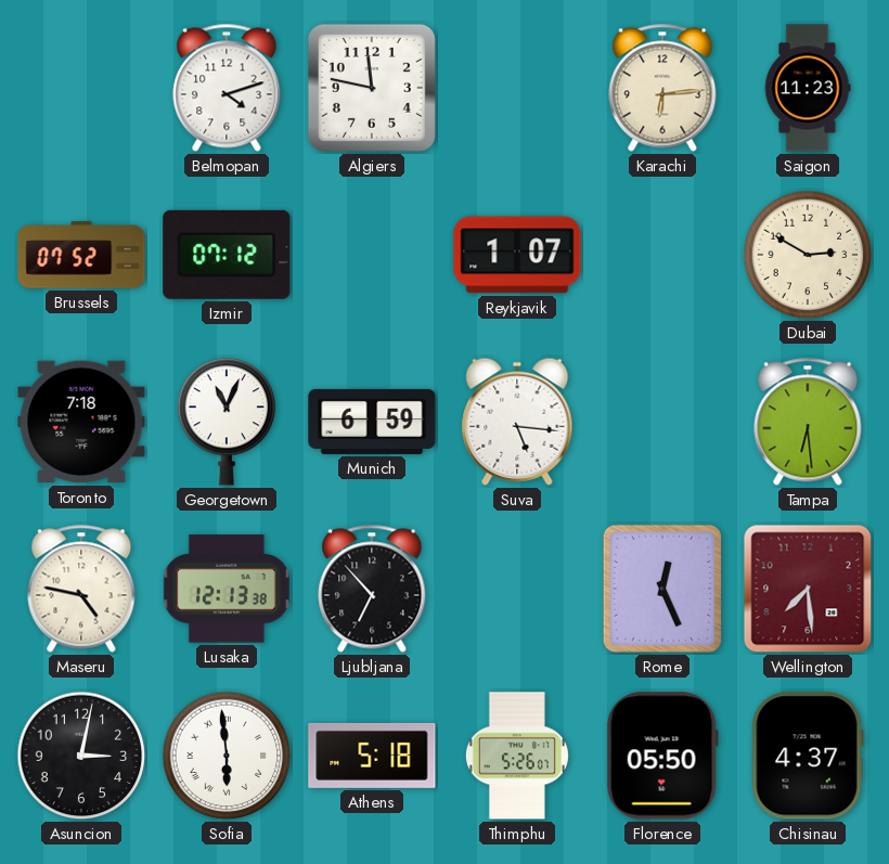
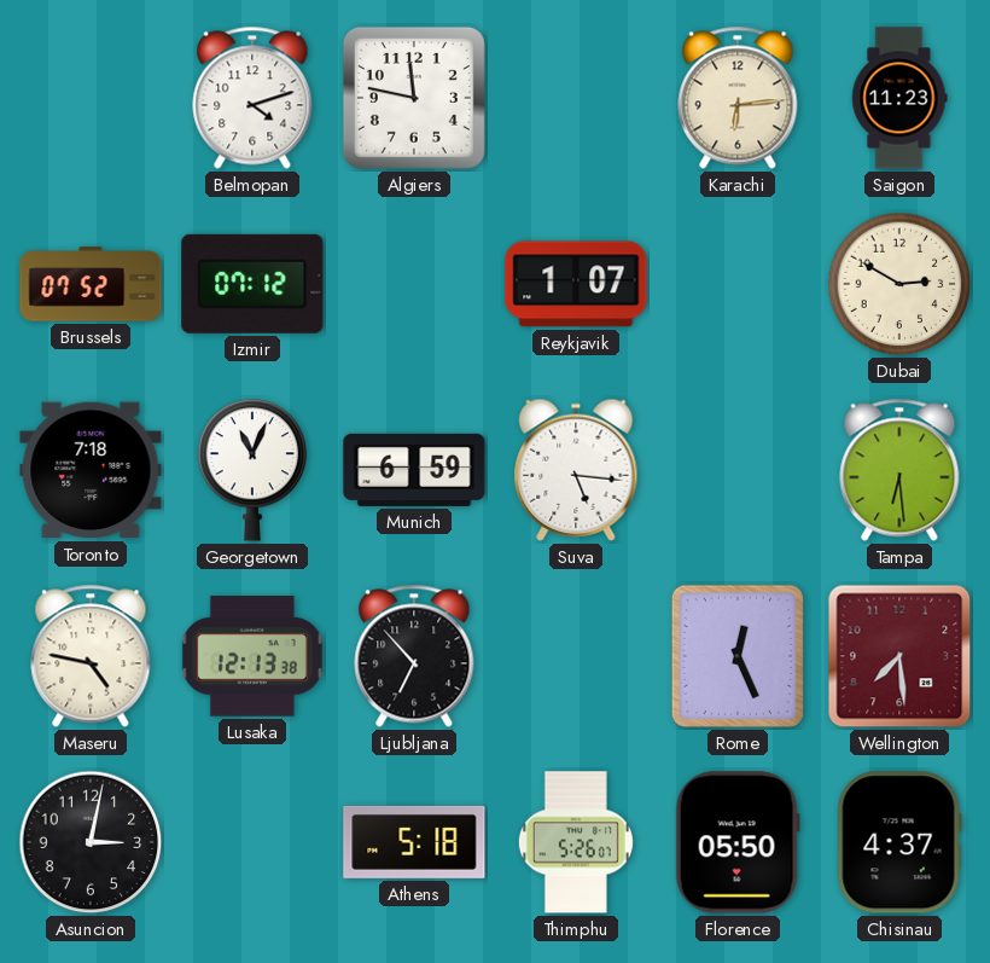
Sofia: 5:59 -> none
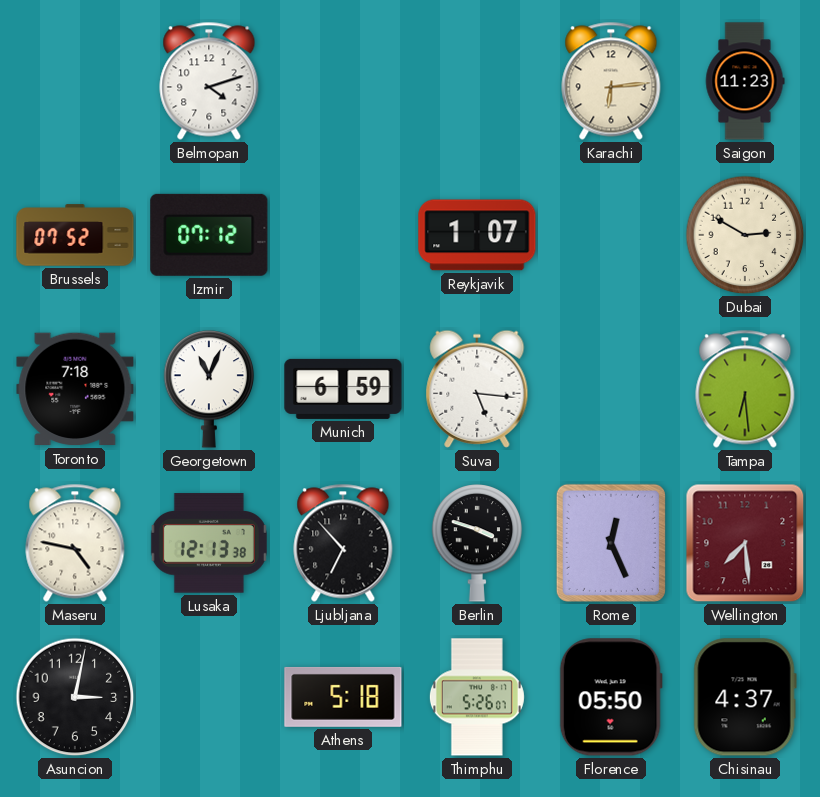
Algiers: 11:47 -> none
Berlin: none -> 3:48
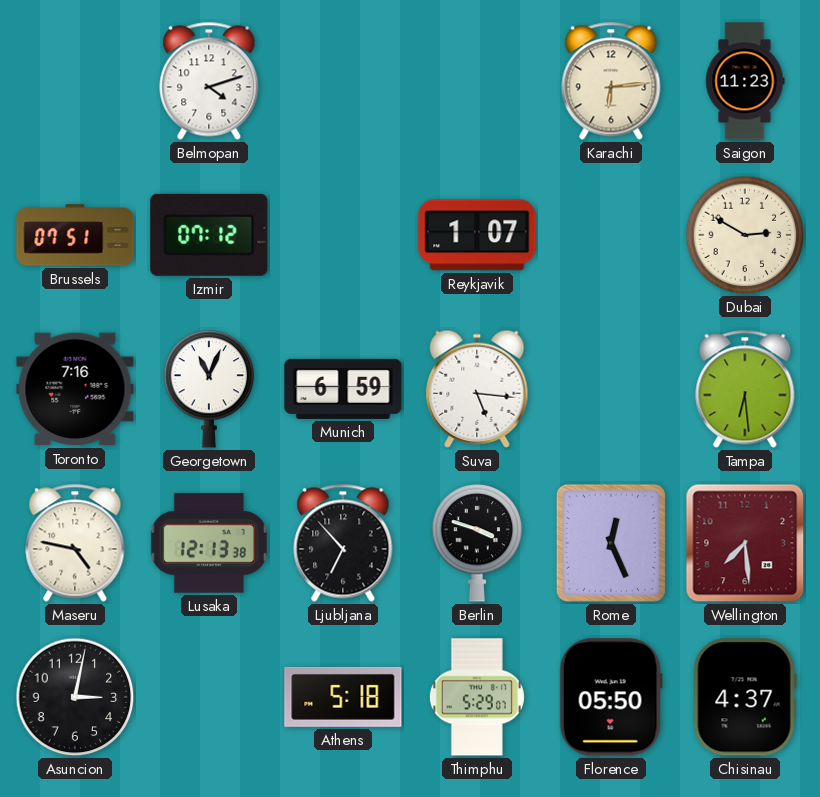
Brussels: 07:52 -> 07:51
Toronto: 7:18 -> 7:16
Thimphu: 5:26 -> 5:29
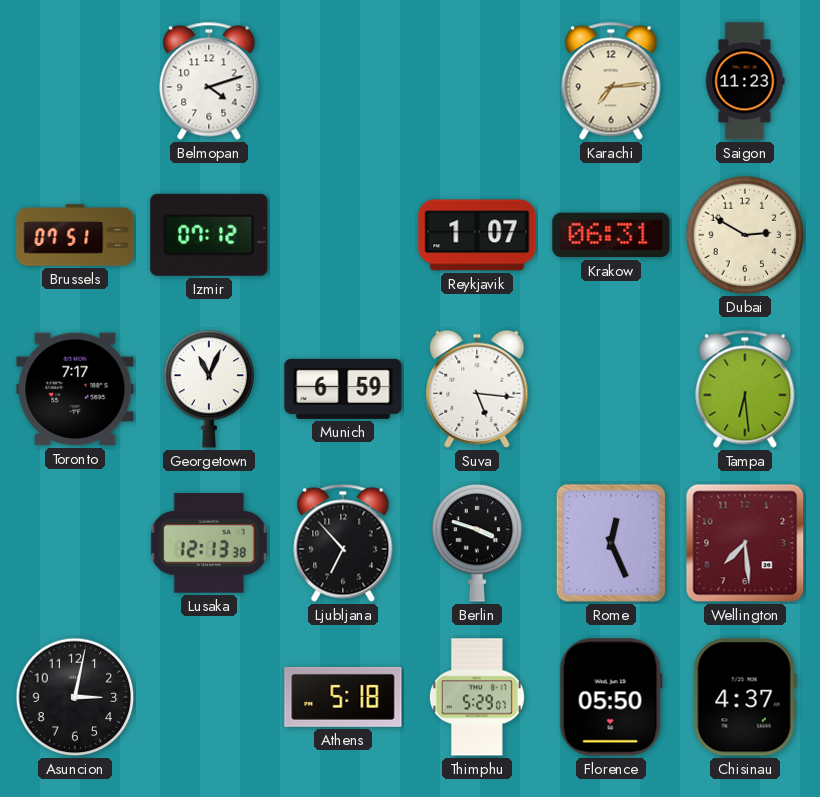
Karachi: 6:14 -> 7:14
Krakow: none -> 06:31
Toronto: 7:16 -> 7:17
Maseru: 4:47 -> none
